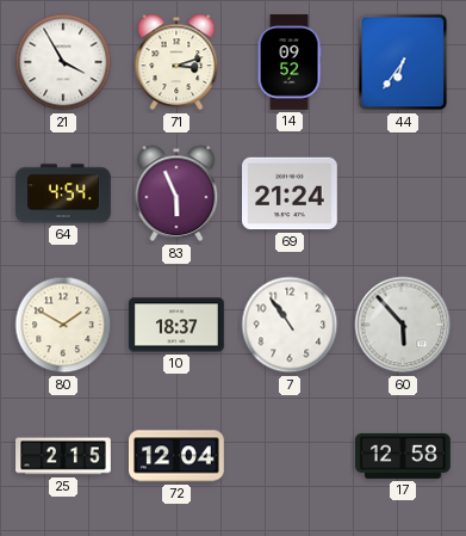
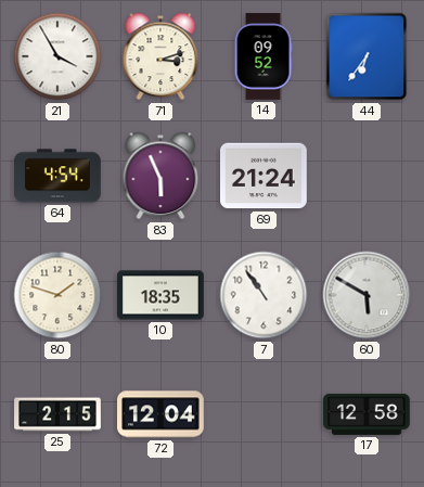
80: 1:50 -> 1:48
10: 18:37 -> 18:35
60: 5:53 -> 5:50
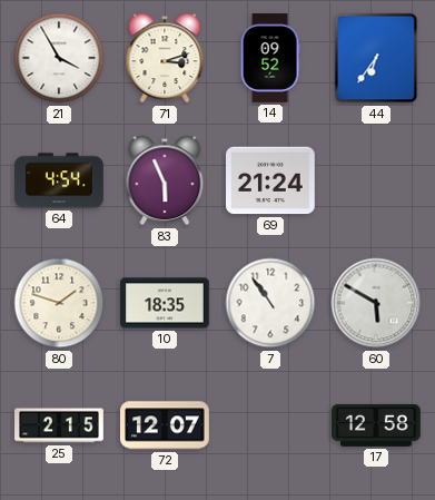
72: 12:04 -> 12:07
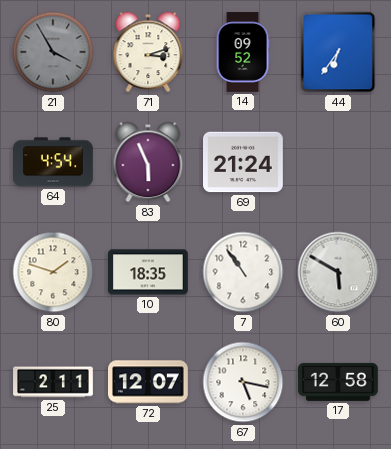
21 dial: white -> grey
25: 2:15 -> 2:11
67: none -> 5:17
